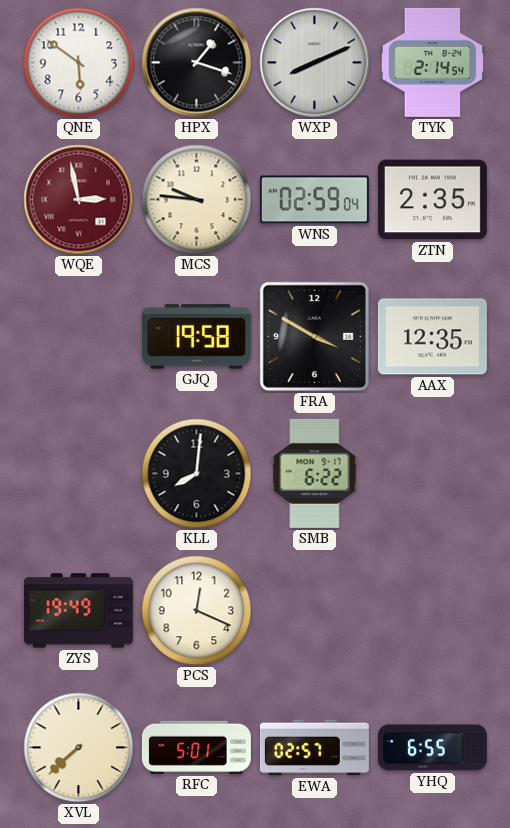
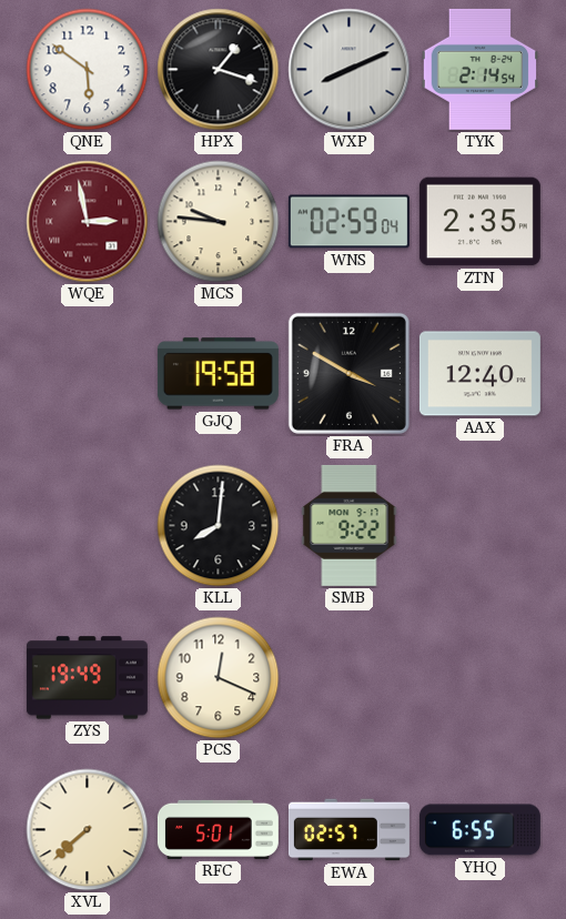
AAX: 12:35 -> 12:40
SMB: 6:22 -> 9:22
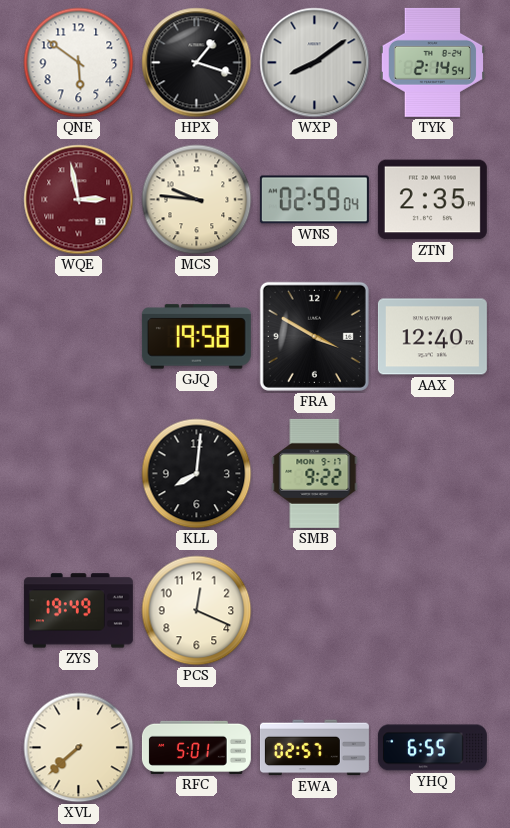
WXP: 8:11 -> 8:09
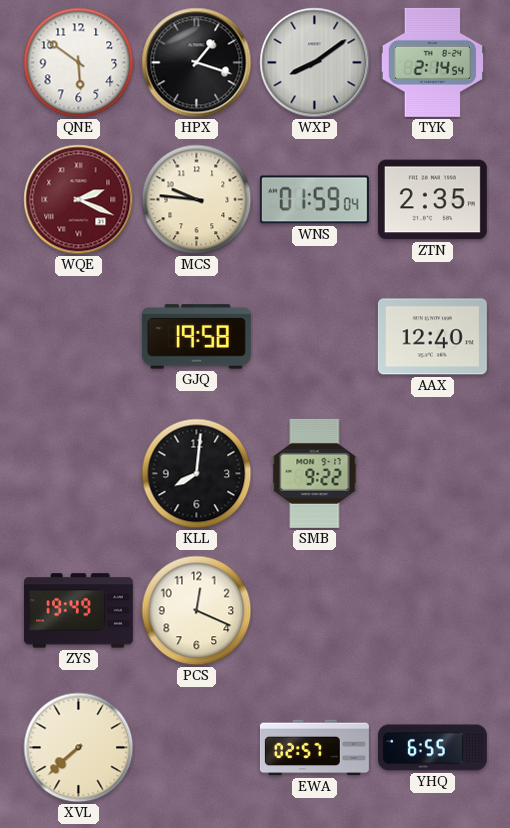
WQE: 2:58 -> 2:19
WNS: 02:59 -> 01:59
FRA: 3:50 -> none
RFC: 5:01 -> none
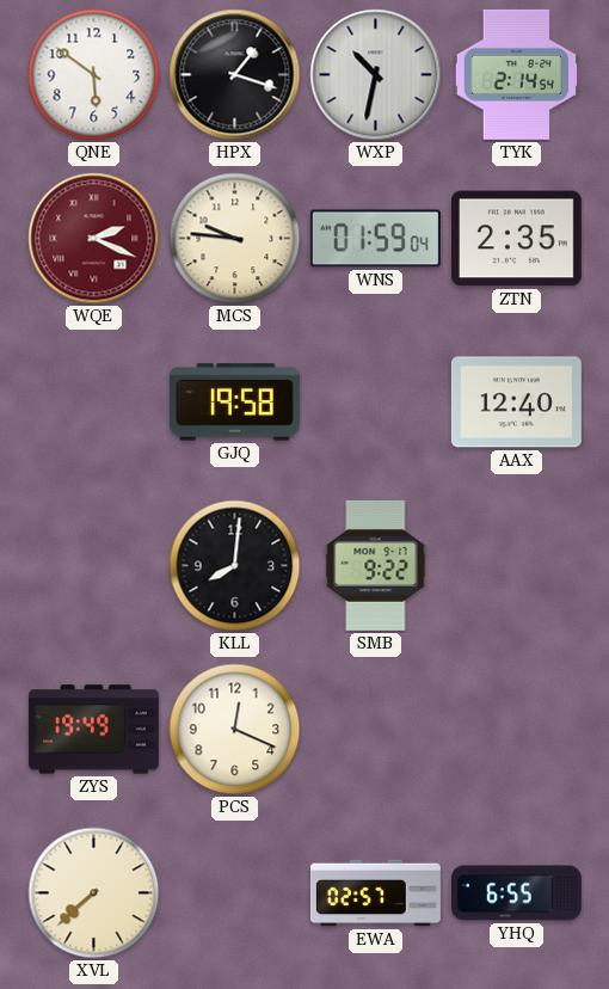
WXP: 8:09 -> 10:32
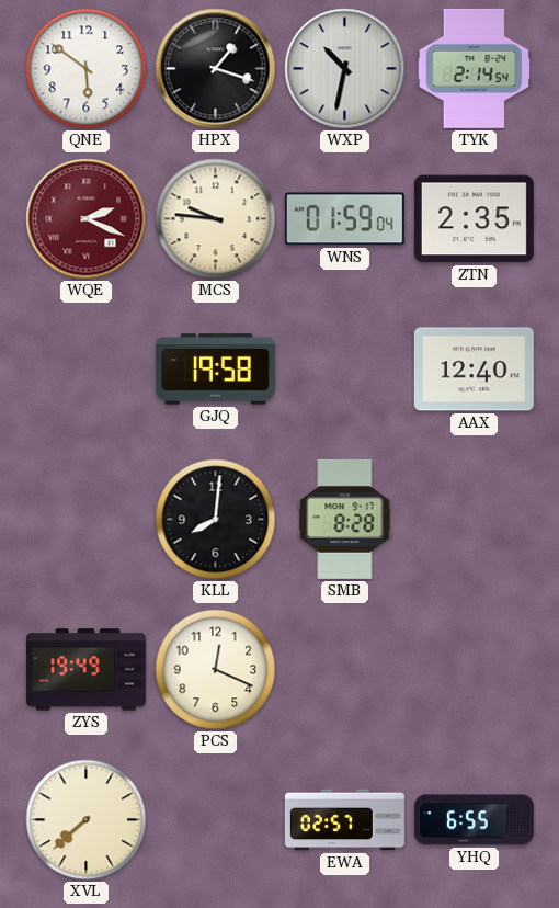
SMB: 9:22 -> 8:28
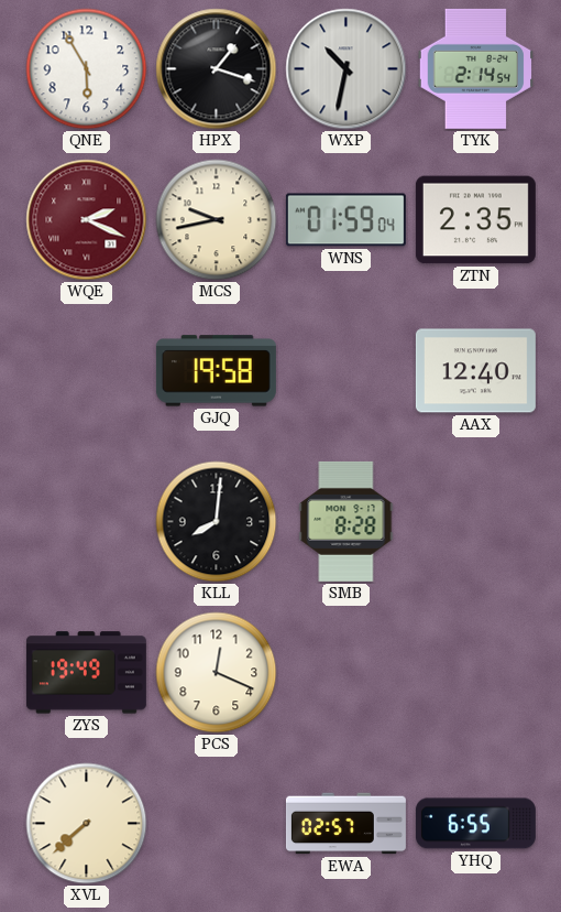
QNE: 5:51 -> 5:55
MCS: 9:46 -> 9:43
